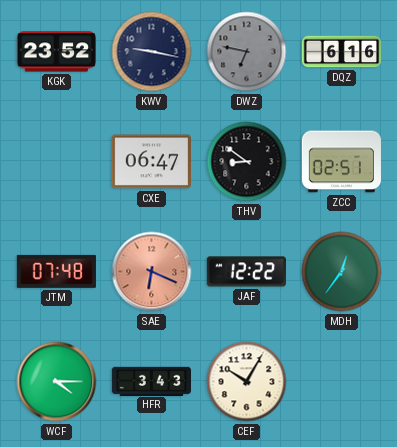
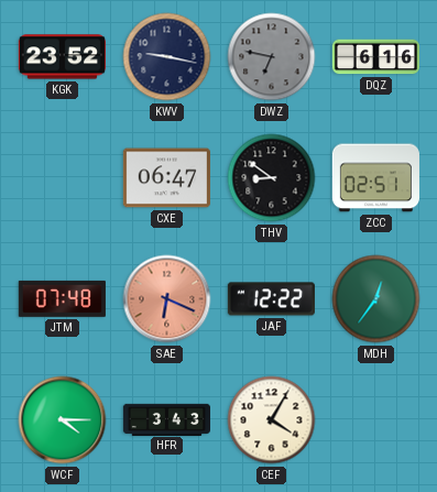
CEF: 10:05 -> 4:05
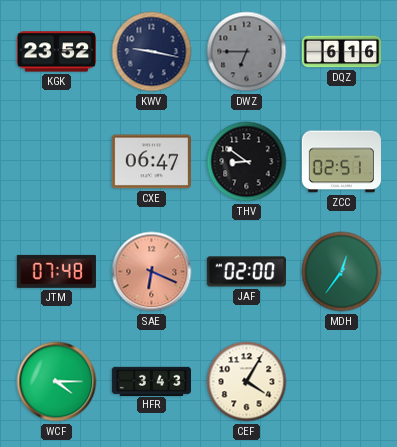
DWZ: 6:47 -> 6:45
JAF: 12:22 -> 02:00
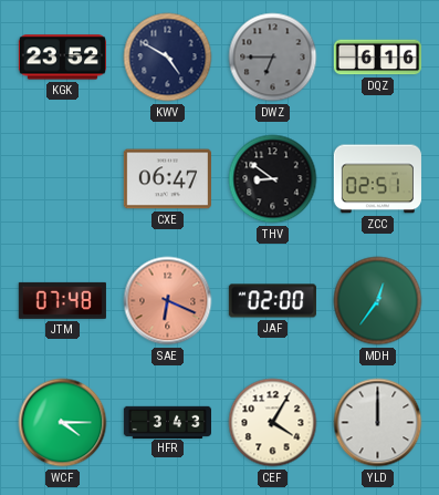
KWV: 9:17 -> 4:50
YLD: none -> 12:00
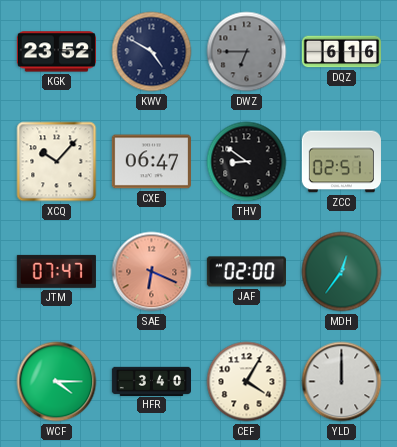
XCQ: none -> 10:07
JTM: 07:48 -> 07:47
HFR: 3:43 -> 3:40
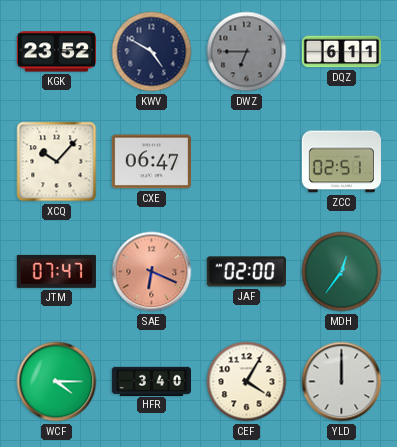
DQZ: 6:16 -> 6:11
THV: 8:51 -> none
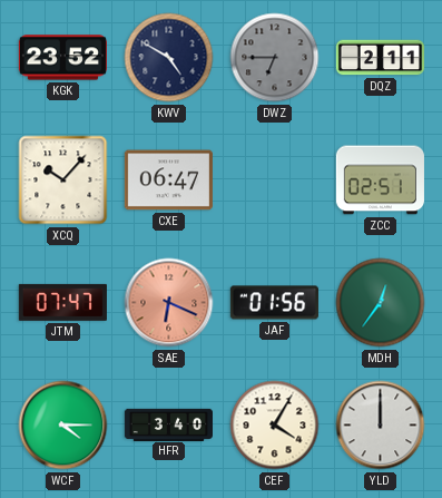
DQZ: 6:11 -> 2:11
JAF: 02:00 -> 01:56
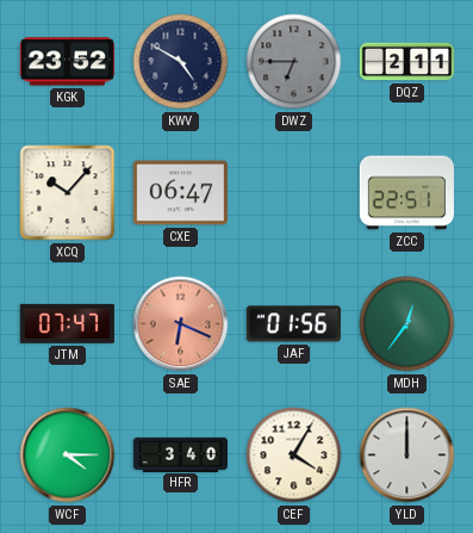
ZCC: 02:51 -> 22:51
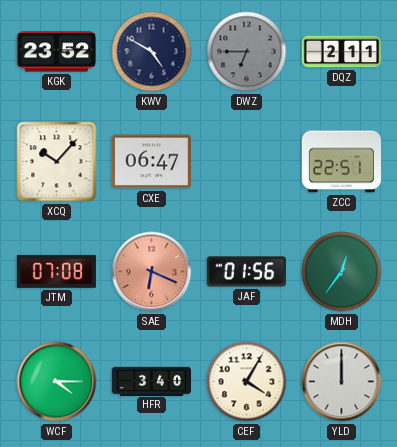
JTM: 07:47 -> 07:08
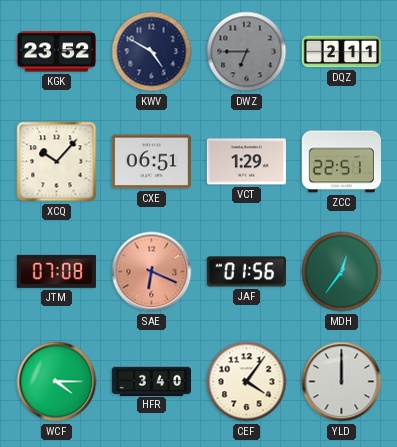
CXE: 06:47 -> 06:51
VCT: none -> 1:29
CEF: 4:05 -> 4:06
